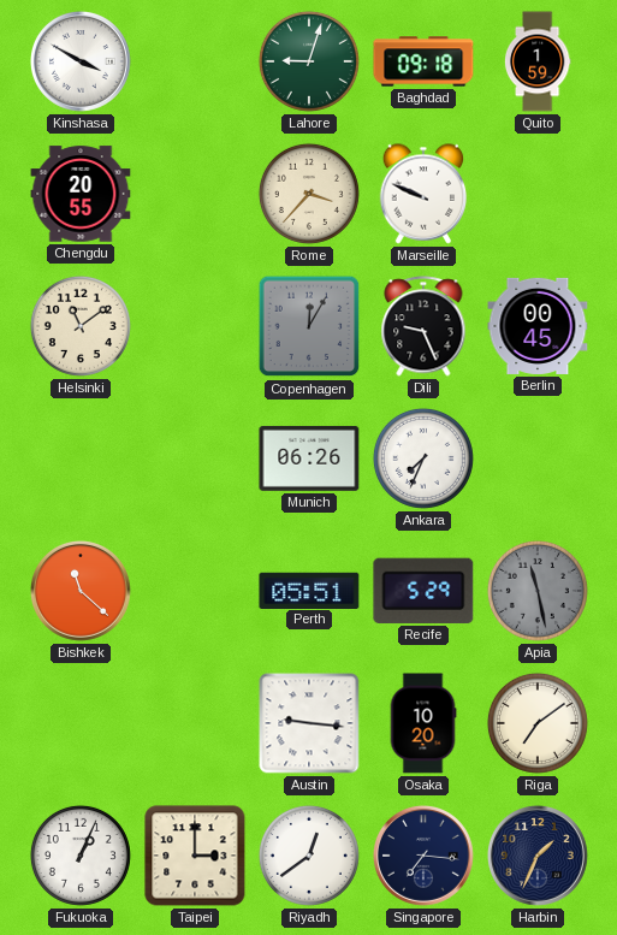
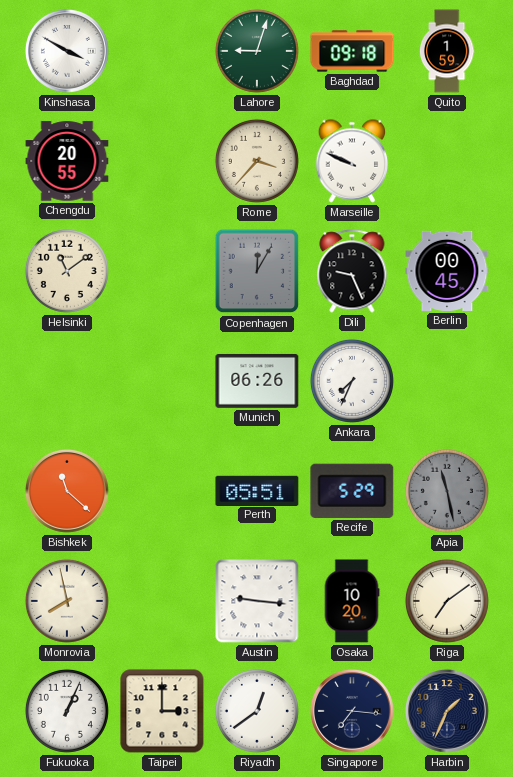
Monrovia: none -> 7:58
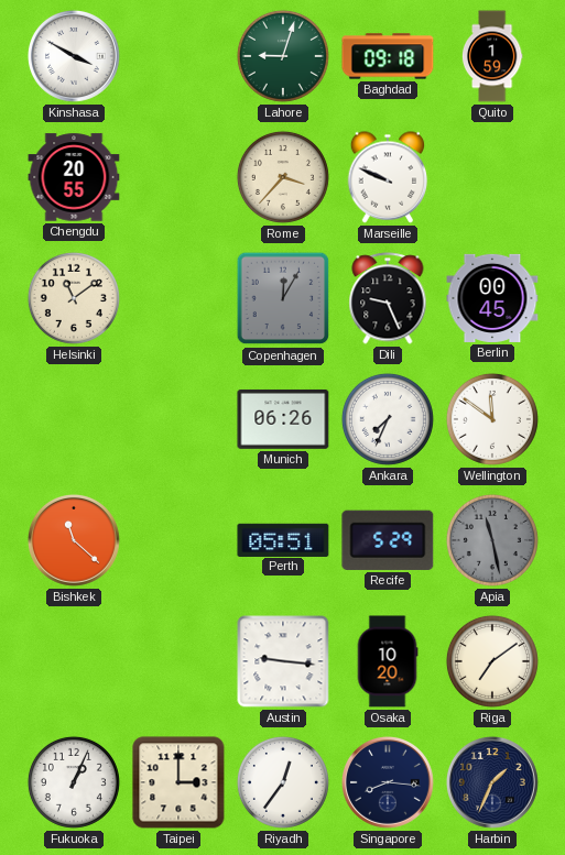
Wellington: none -> 11:51
Monrovia: 7:58 -> none
Riyadh: 12:39 -> 12:36
Singapore: 7:16 -> 8:16
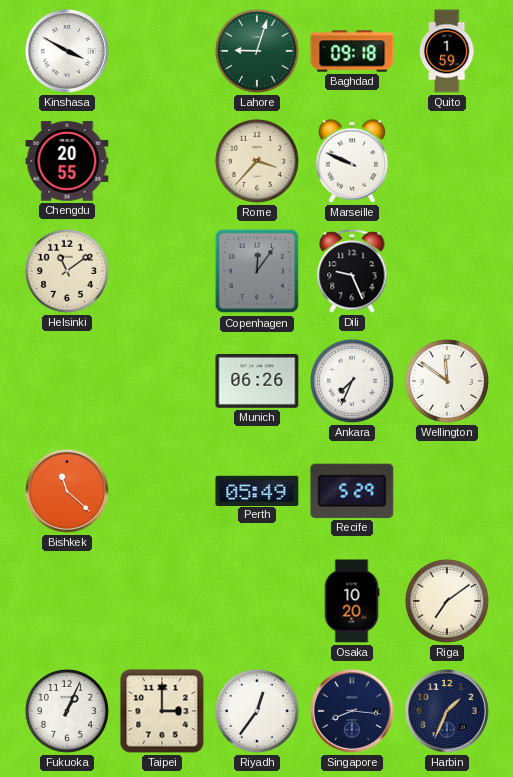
Copenhagen: 12:05 -> 12:06
Berlin: 00:45 -> none
Perth: 05:51 -> 05:49
Apia: 11:28 -> none
Austin: 9:16 -> none
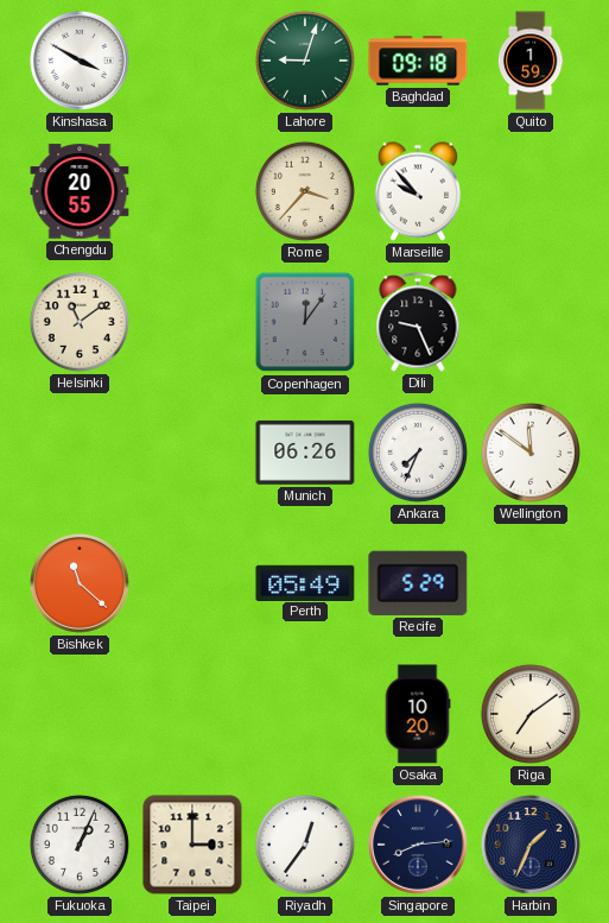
Marseille: 9:49 -> 9:53
Singapore: 8:16 -> 8:14
